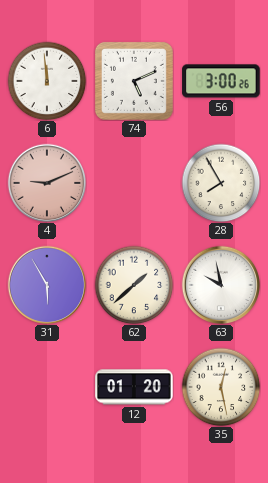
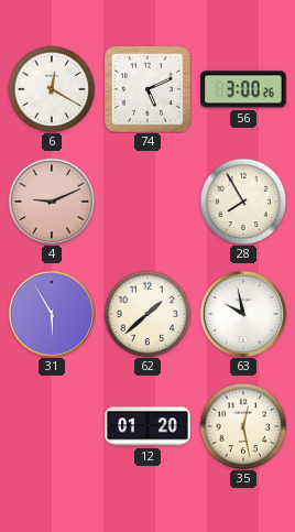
6: 11:59 -> 12:20
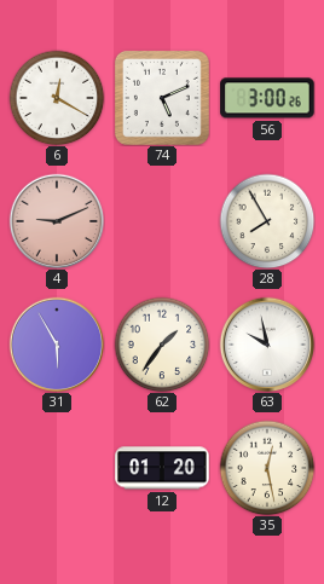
62: 1:38 -> 1:36
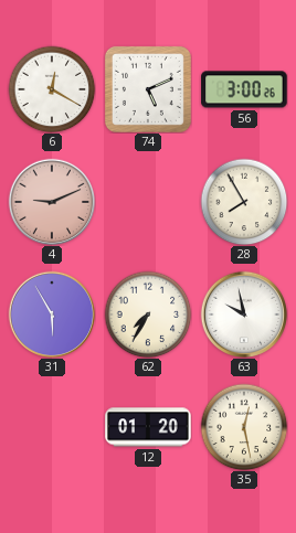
62: 1:36 -> 7:35
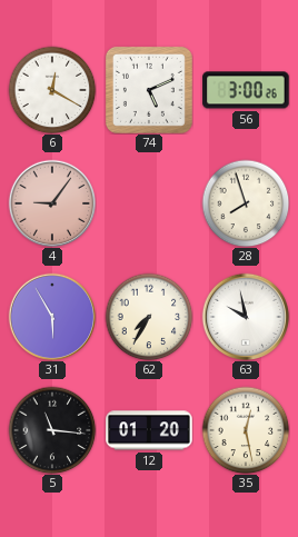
4: 9:11 -> 9:06
28: 7:55 -> 7:57
5: none -> 11:16
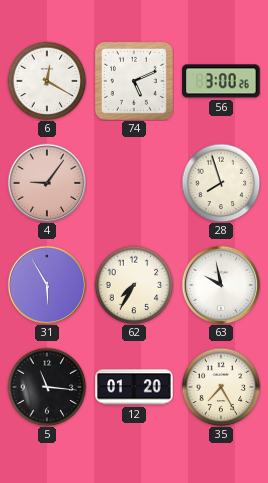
35: 12:28 -> 7:25
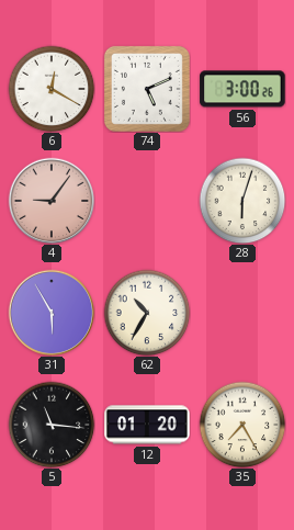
28: 7:57 -> 6:03
62: 7:35 -> 10:35
63: 9:58 -> none
